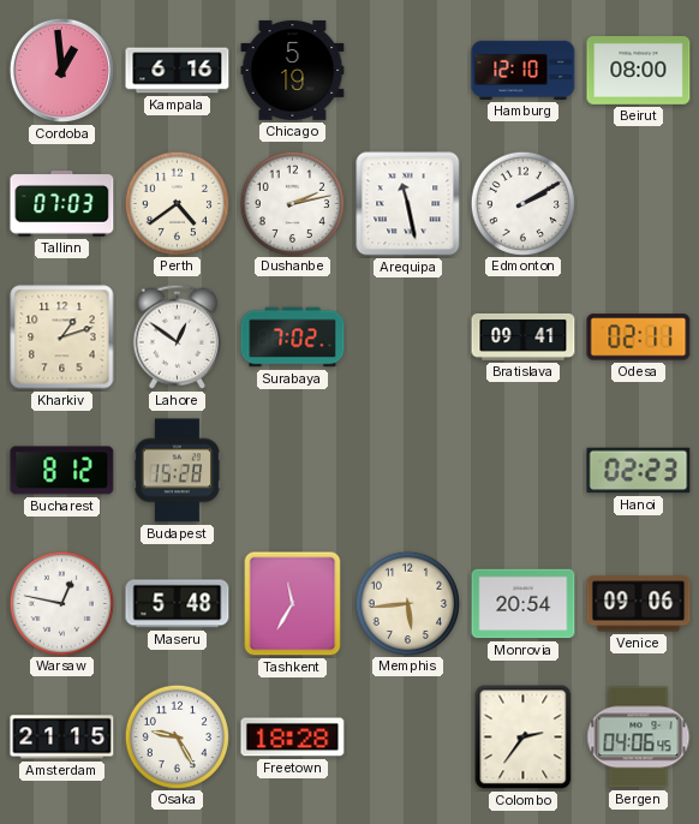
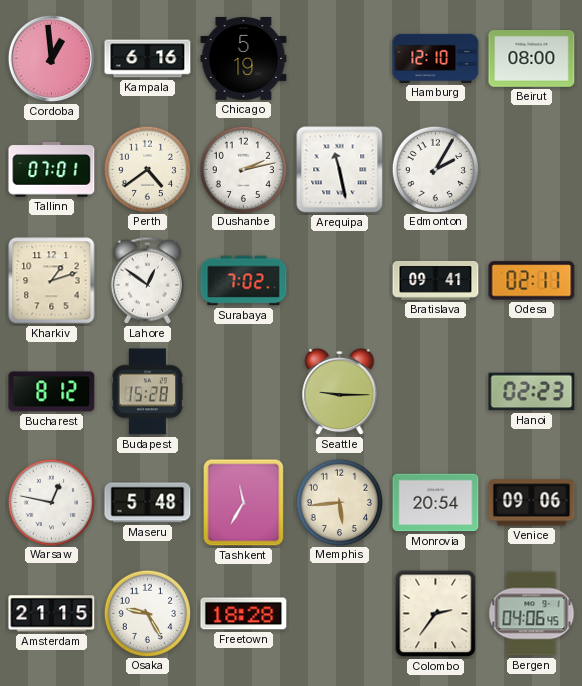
Tallinn: 07:03 -> 07:01
Edmonton: 2:10 -> 2:05
Seattle: none -> 9:15
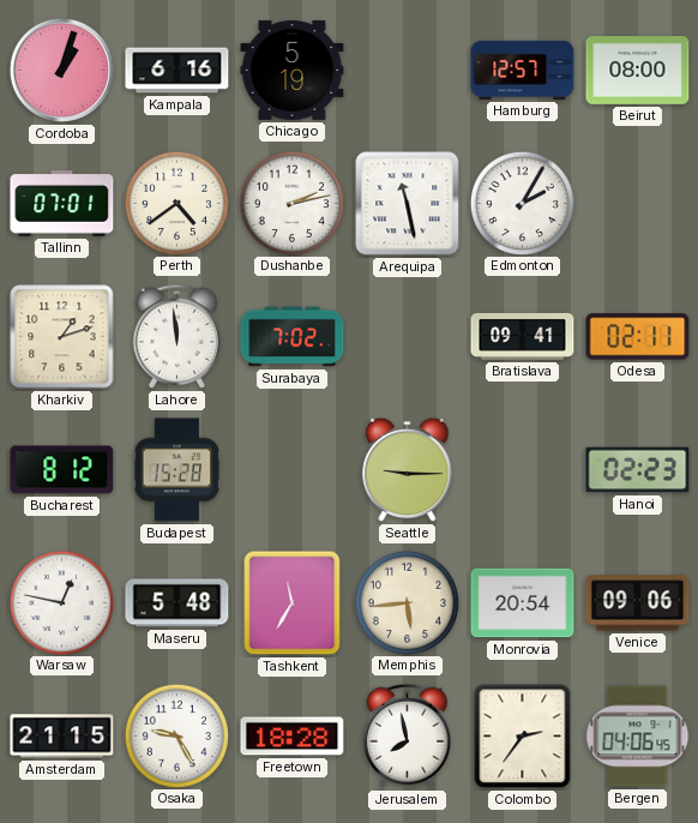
Cordoba: 12:59 -> 1:03
Hamburg: 12:10 -> 12:57
Lahore: 12:51 -> 11:59
Jerusalem: none -> 7:58
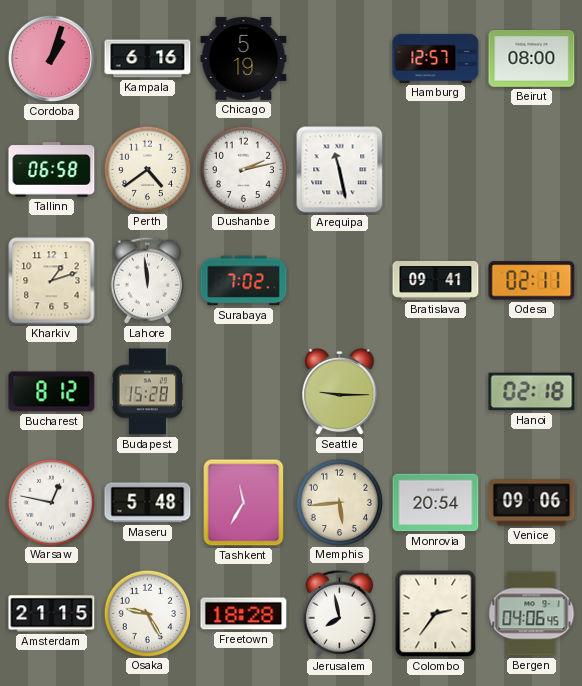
Tallinn: 07:01 -> 06:58
Edmonton: 2:05 -> none
Hanoi: 02:23 -> 02:18
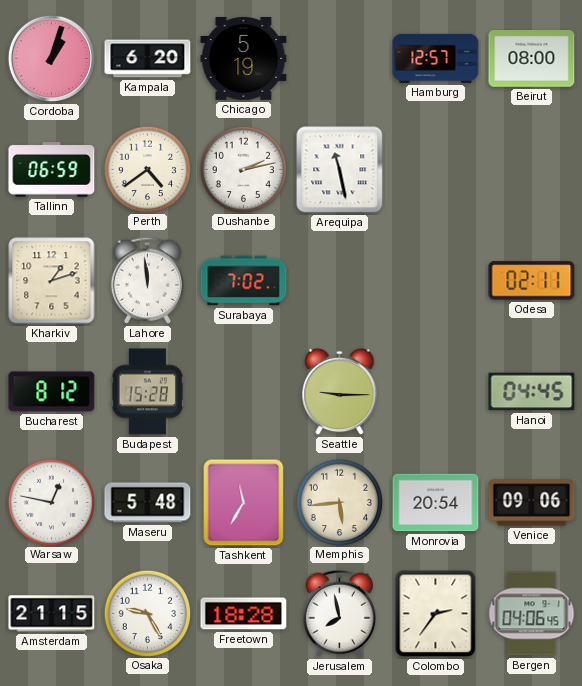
Kampala: 6:16 -> 6:20
Tallinn: 06:58 -> 06:59
Bratislava: 09:41 -> none
Hanoi: 02:18 -> 04:45
